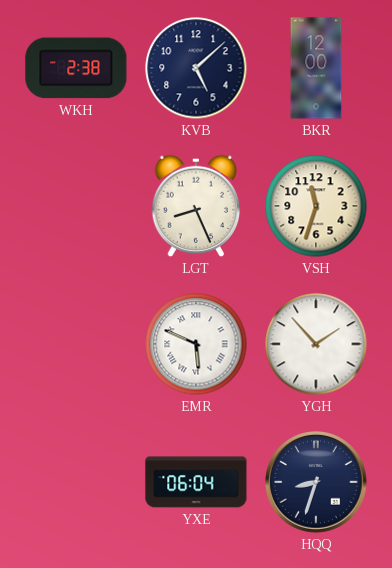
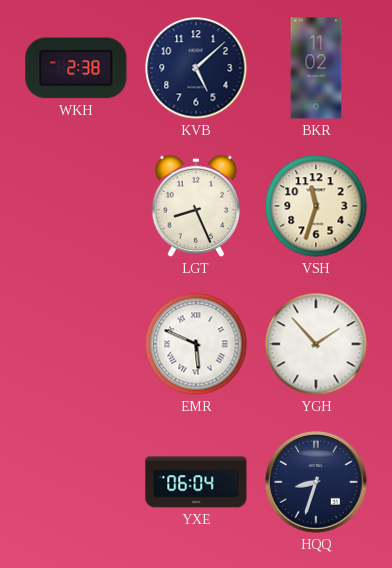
BKR: 12:00 -> 11:02
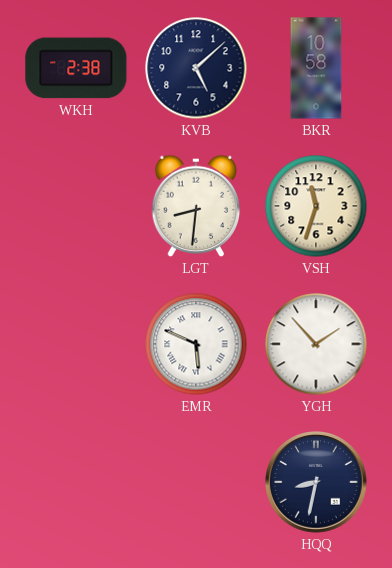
BKR: 11:02 -> 10:58
LGT: 8:26 -> 8:31
YXE: 06:04 -> none
HQQ: 8:33 -> 8:32
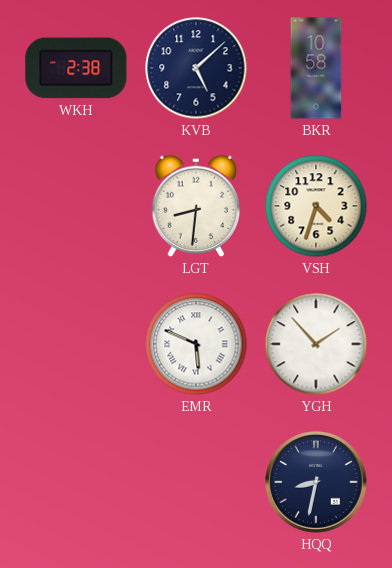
VSH: 11:33 -> 4:33
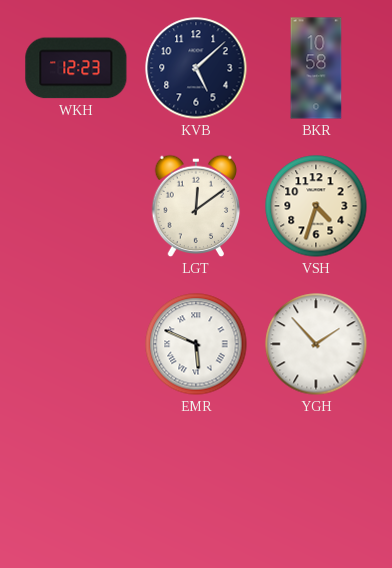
WKH: 2:38 -> 12:23
LGT: 8:31 -> 12:09
HQQ: 8:32 -> none
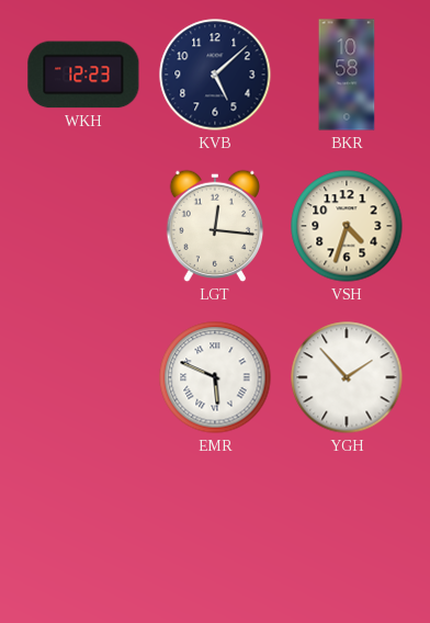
LGT: 12:09 -> 12:16
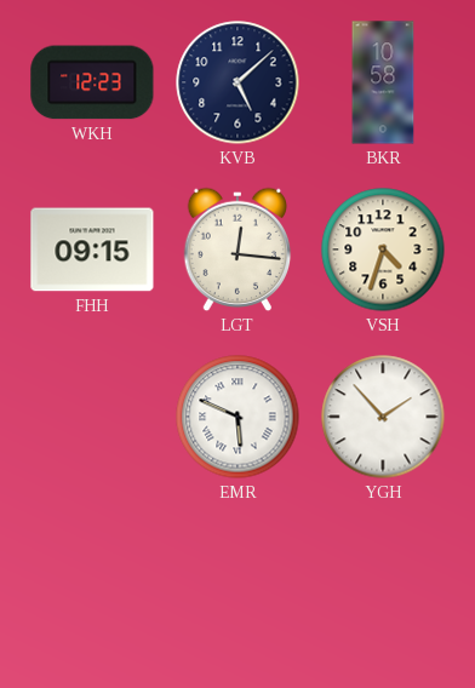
FHH: none -> 09:15
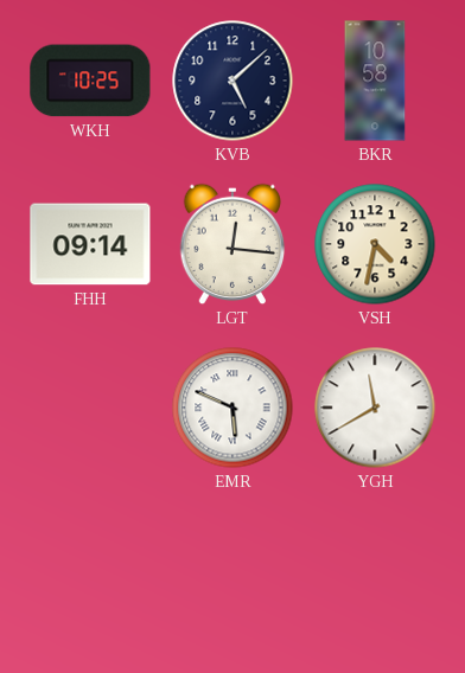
WKH: 12:23 -> 10:25
FHH: 09:15 -> 09:14
VSH: 4:33 -> 4:32
YGH: 1:53 -> 11:40
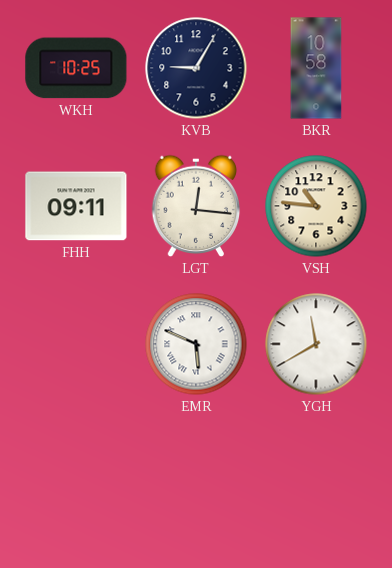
KVB: 5:08 -> 9:05
FHH: 09:14 -> 09:11
VSH: 4:32 -> 10:46
